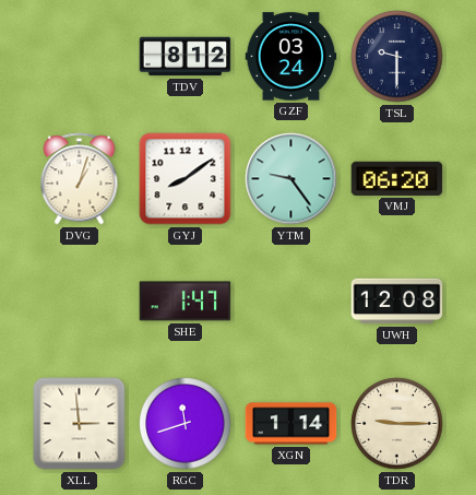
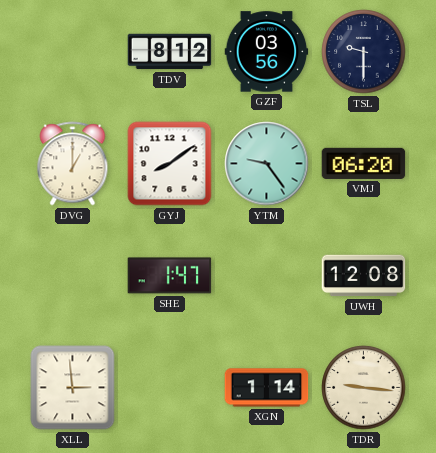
GZF: 03:24 -> 03:56
DVG: 1:03 -> 1:00
RGC: 11:42 -> none
TDR: 9:15 -> 9:16
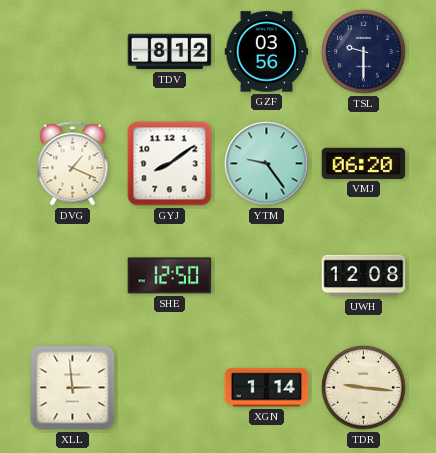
DVG: 1:00 -> 1:19
SHE: 1:47 -> 12:50
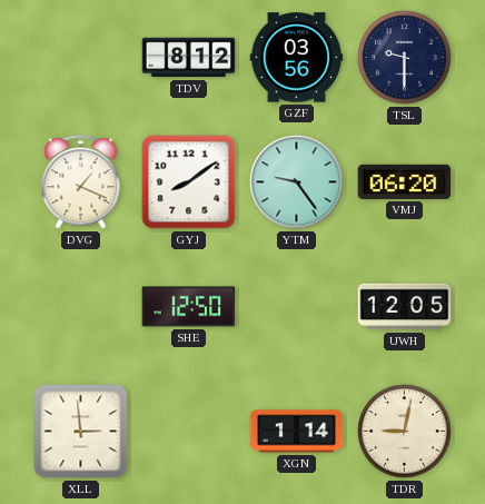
UWH: 12:08 -> 12:05
TDR: 9:16 -> 9:02
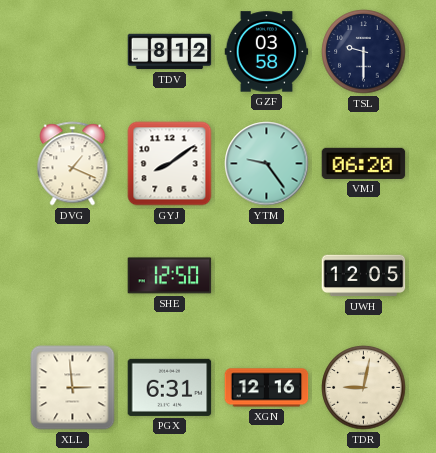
GZF: 03:56 -> 03:58
PGX: none -> 6:31
XGN: 1:14 -> 12:16
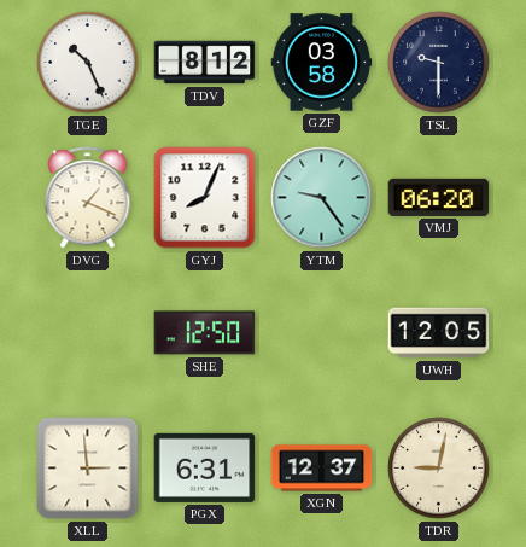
TGE: none -> 10:26
GYJ: 8:09 -> 8:04
XGN: 12:16 -> 12:37
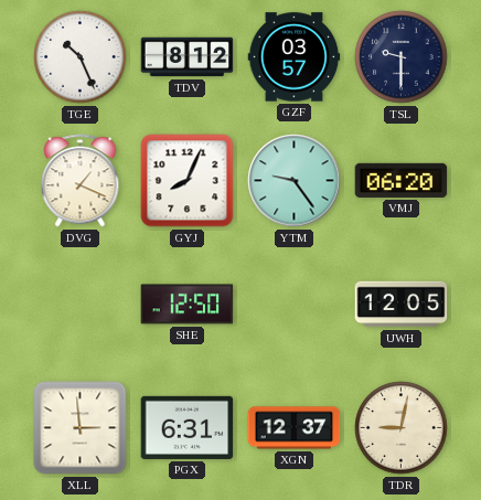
GZF: 03:58 -> 03:57
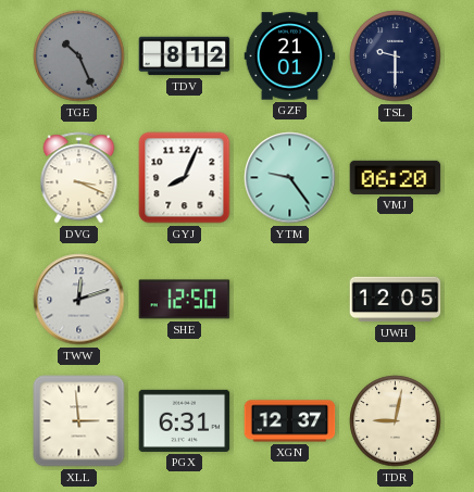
TGE dial: white -> grey
GZF: 03:57 -> 21:01
DVG: 1:19 -> 3:19
TWW: none -> 12:12
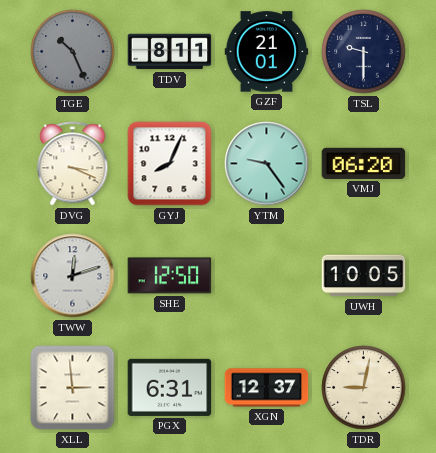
TDV: 8:12 -> 8:11
UWH: 12:05 -> 10:05
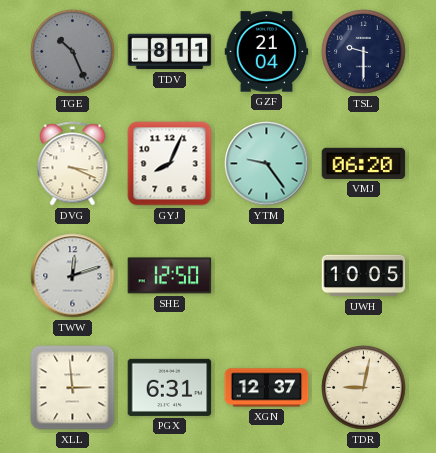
GZF: 21:01 -> 21:04
